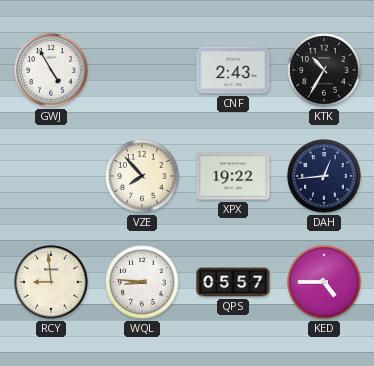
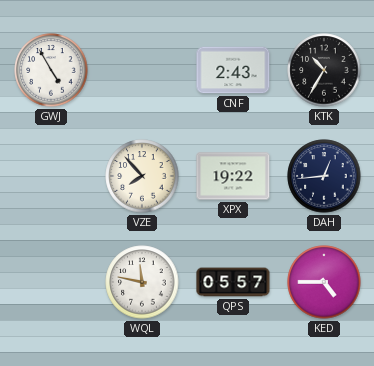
RCY: 8:59 -> none
WQL: 8:46 -> 11:47
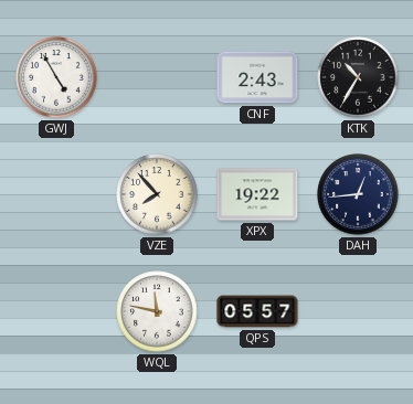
KED: 4:45 -> none
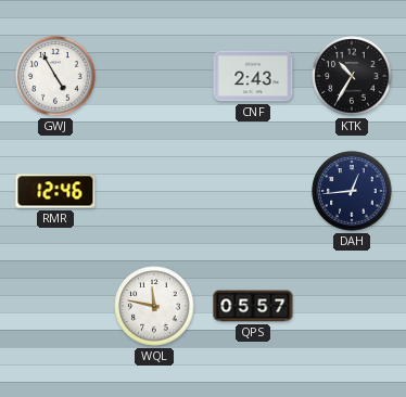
RMR: none -> 12:46
VZE: 7:53 -> none
XPX: 19:22 -> none
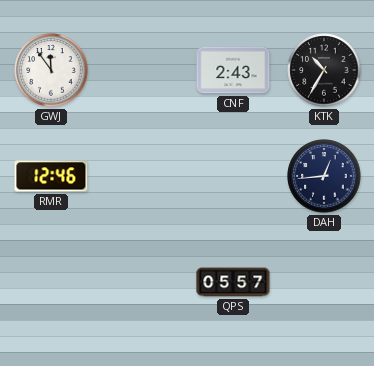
GWJ: 4:55 -> 11:54
WQL: 11:47 -> none
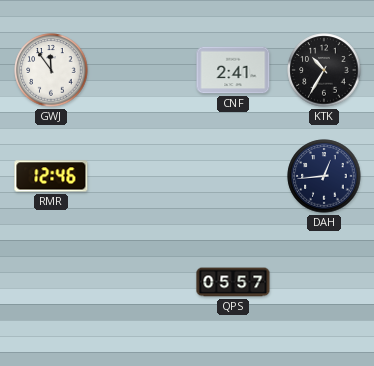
CNF: 2:43 -> 2:41
